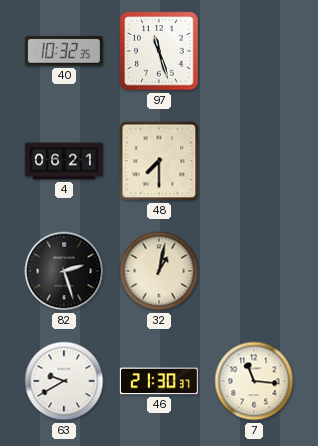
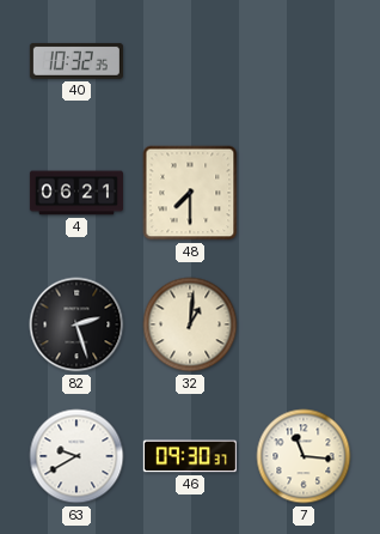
97: 11:27 -> none
32: 1:02 -> 1:01
46: 21:30 -> 09:30
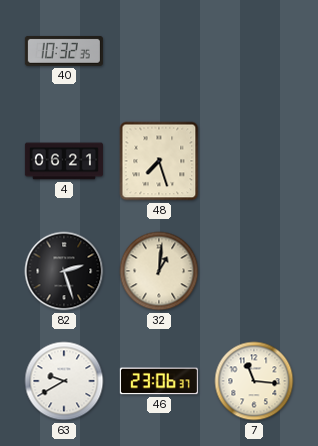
48: 7:30 -> 7:27
46: 09:30 -> 23:06
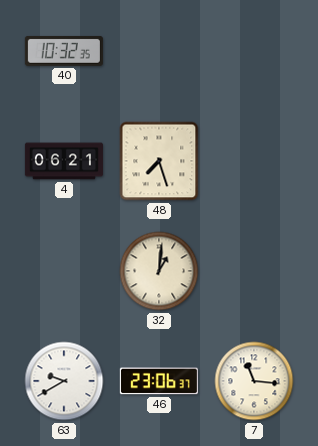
82: 2:27 -> none
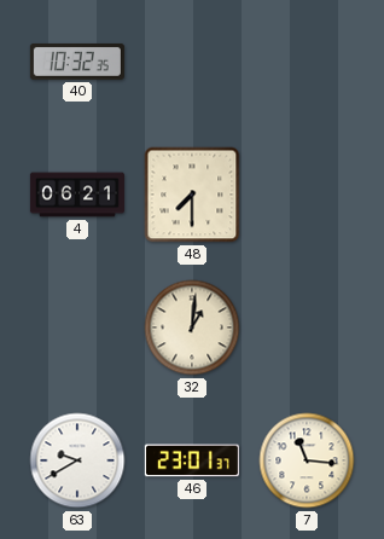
48: 7:27 -> 7:30
46: 23:06 -> 23:01
